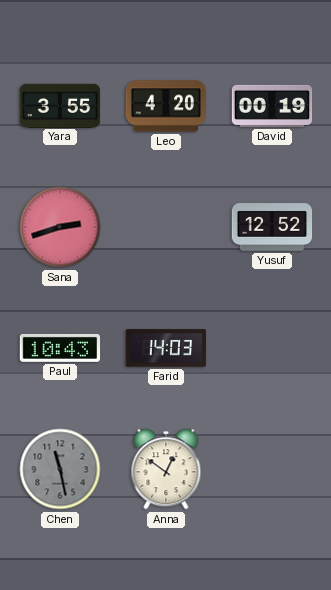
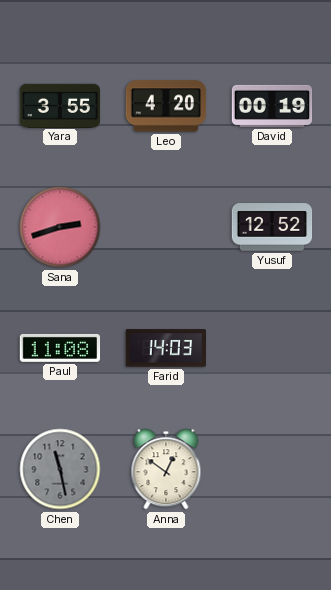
Paul: 10:43 -> 11:08
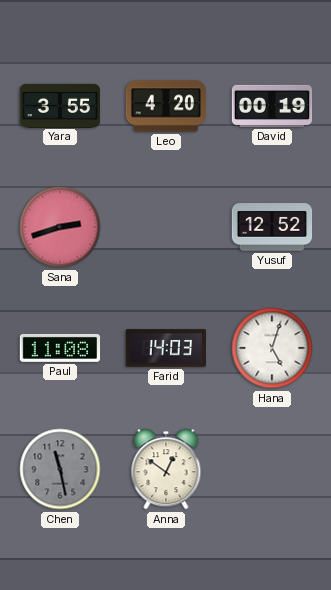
Hana: none -> 5:03
